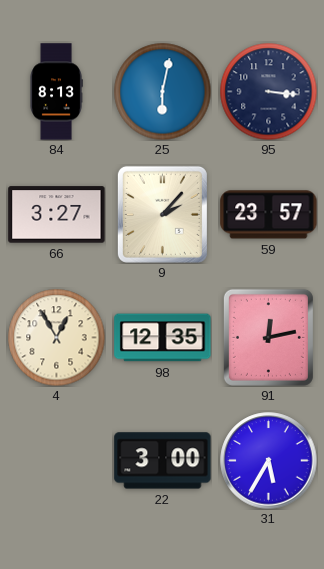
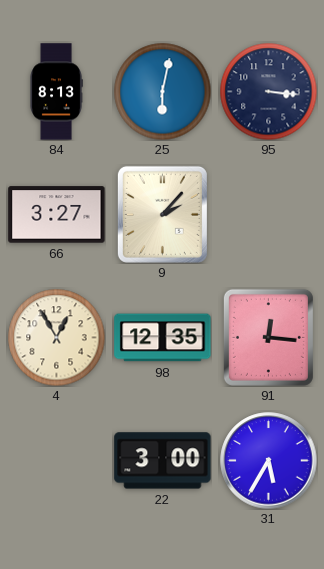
59: 23:57 -> none
91: 12:13 -> 12:16
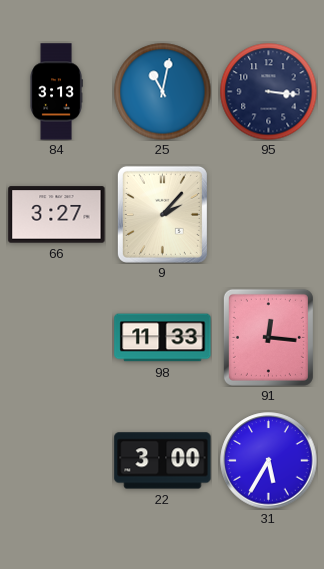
84: 8:13 -> 3:13
25: 6:02 -> 11:02
4: 12:55 -> none
98: 12:35 -> 11:33
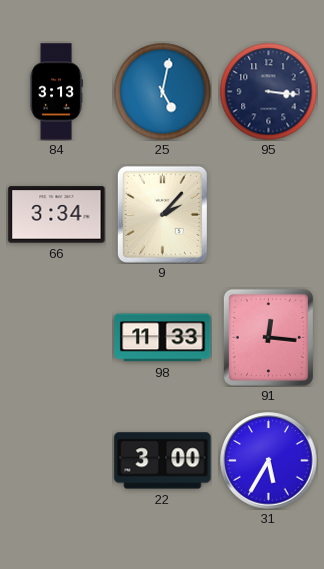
25: 11:02 -> 5:02
66: 3:27 -> 3:34
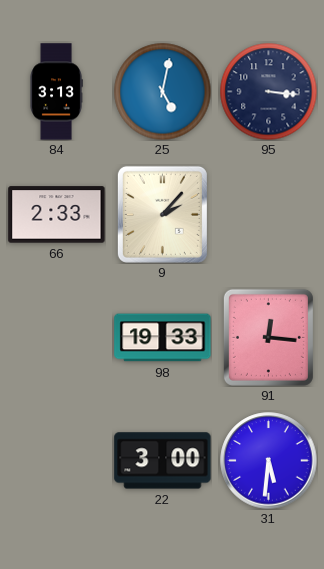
66: 3:34 -> 2:33
98: 11:33 -> 19:33
31: 5:35 -> 5:31
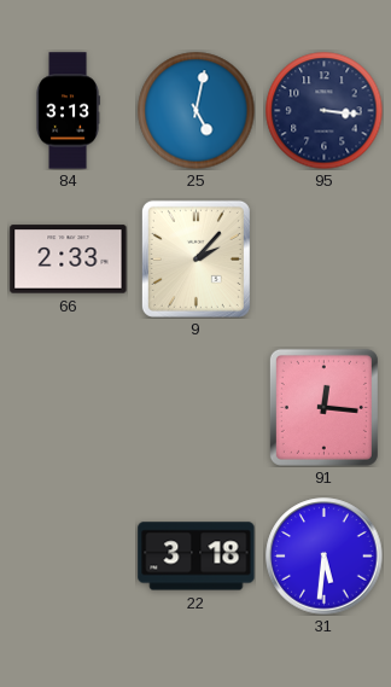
98: 19:33 -> none
22: 3:00 -> 3:18
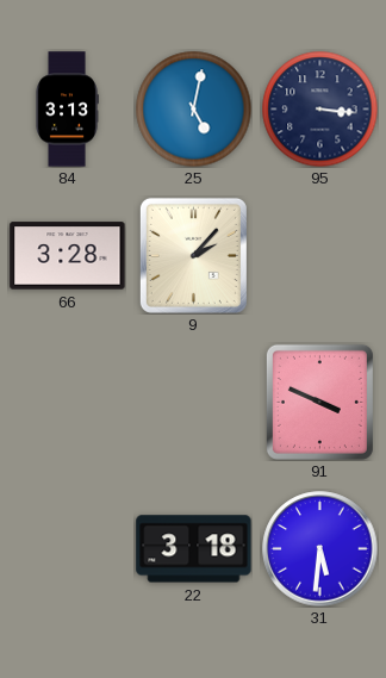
66: 2:33 -> 3:28
91: 12:16 -> 3:49
